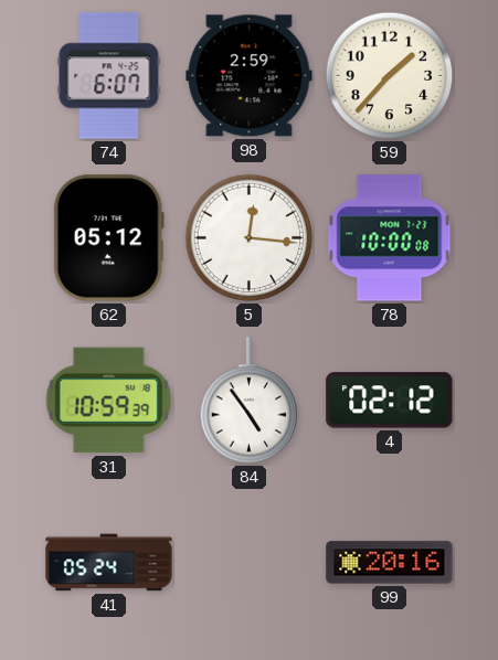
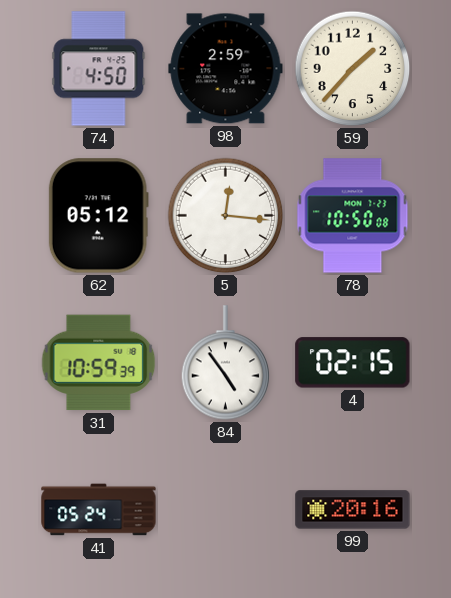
74: 6:07 -> 4:50
78: 10:00 -> 10:50
4: 02:12 -> 02:15
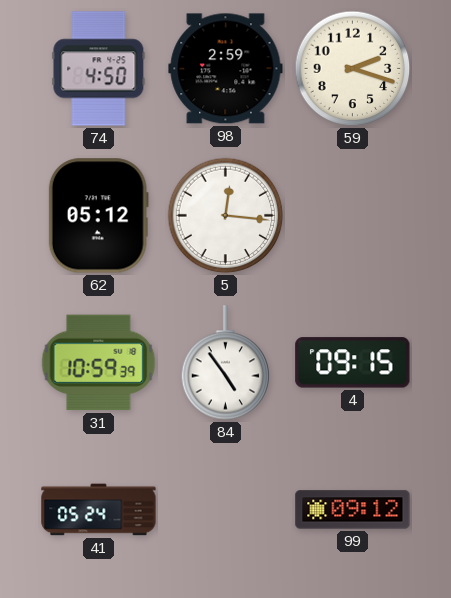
59: 1:37 -> 2:18
78: 10:50 -> none
4: 02:15 -> 09:15
99: 20:16 -> 09:12
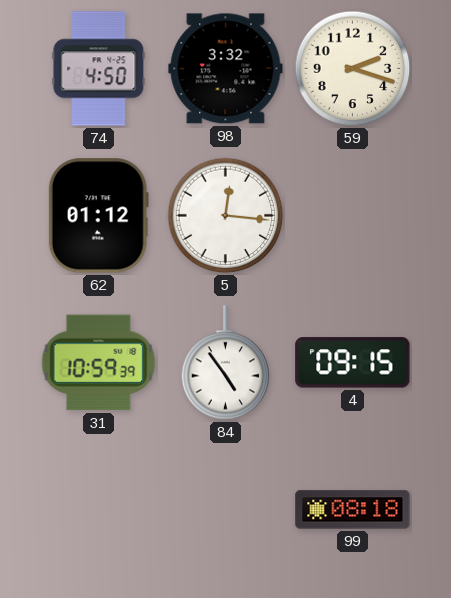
98: 2:59 -> 3:32
62: 05:12 -> 01:12
41: 05:24 -> none
99: 09:12 -> 08:18
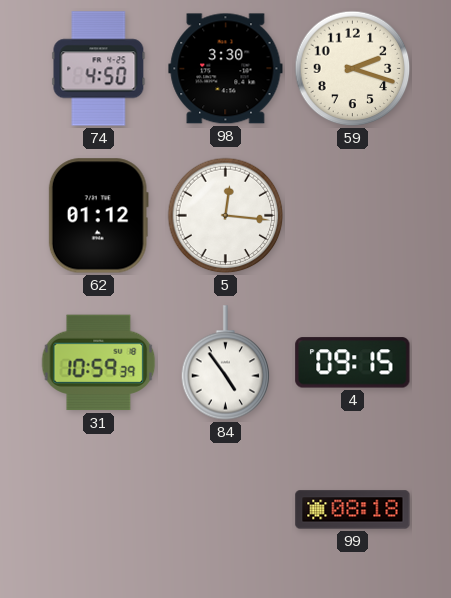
98: 3:32 -> 3:30
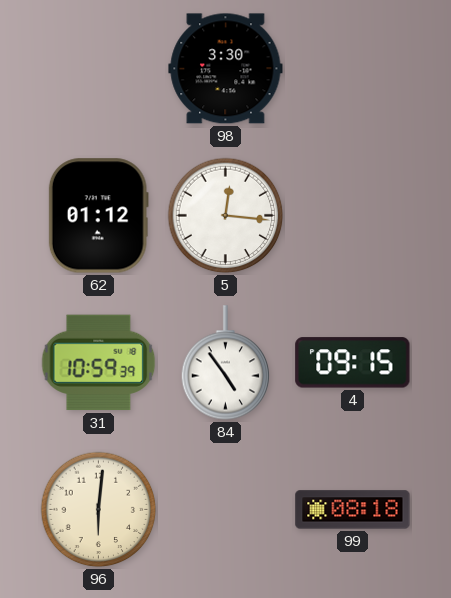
74: 4:50 -> none
59: 2:18 -> none
96: none -> 6:01
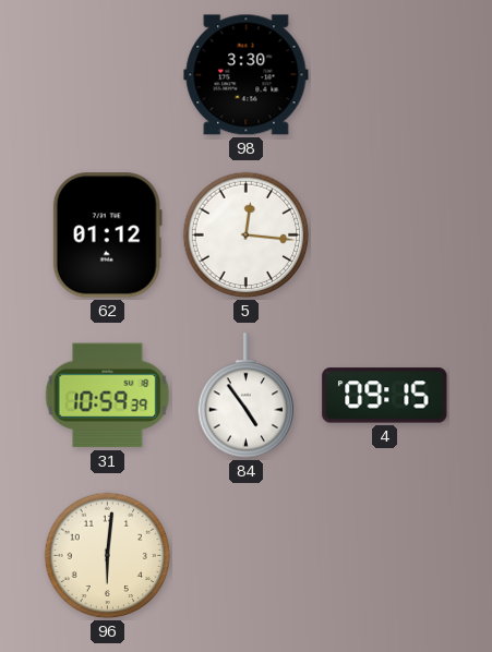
99: 08:18 -> none
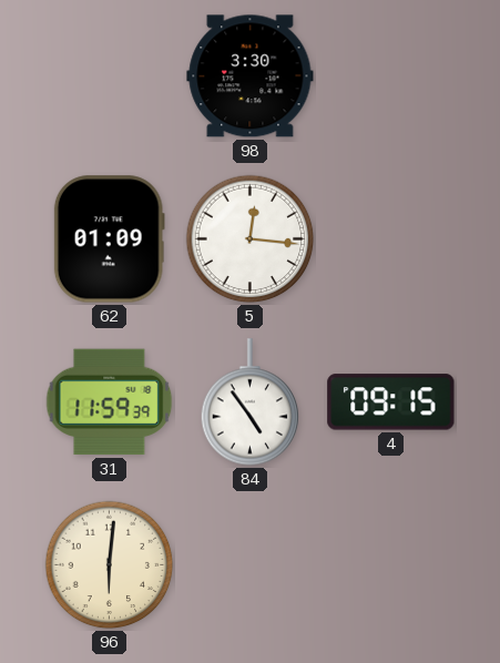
62: 01:12 -> 01:09
31: 10:59 -> 11:59
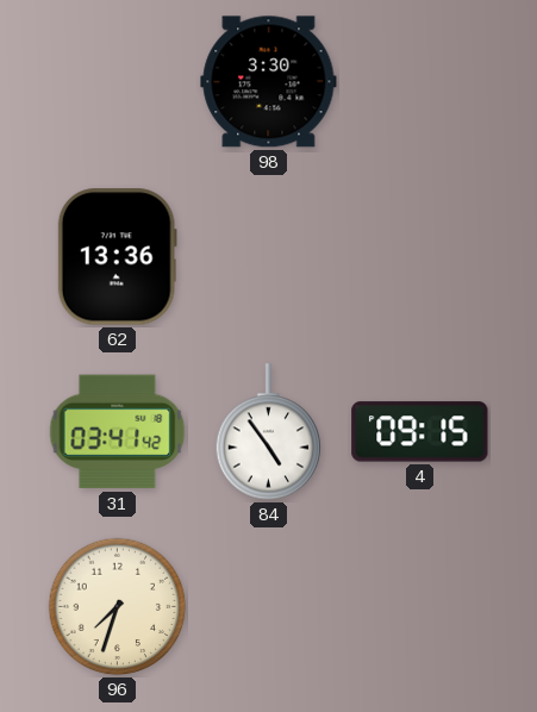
62: 01:09 -> 13:36
5: 12:16 -> none
31: 11:59 -> 03:41
96: 6:01 -> 7:33
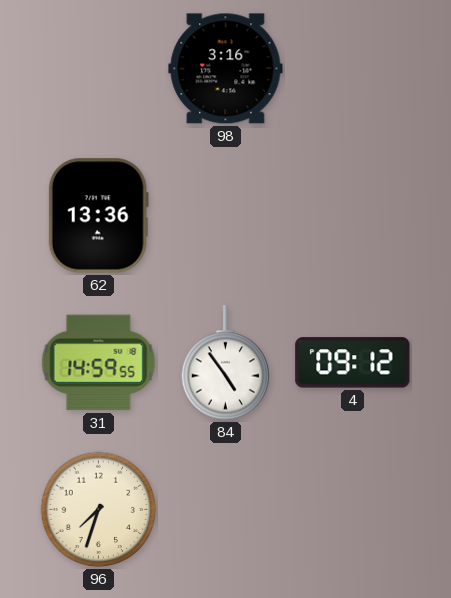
98: 3:30 -> 3:16
31: 03:41 -> 14:59
4: 09:15 -> 09:12
